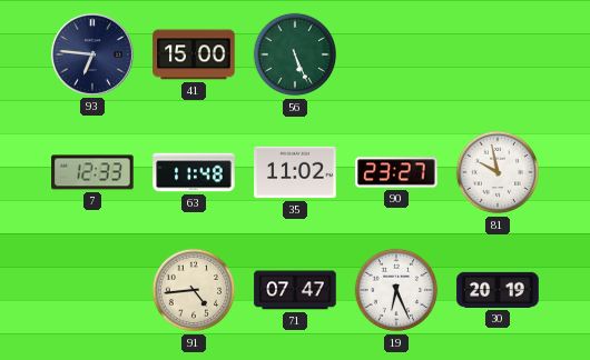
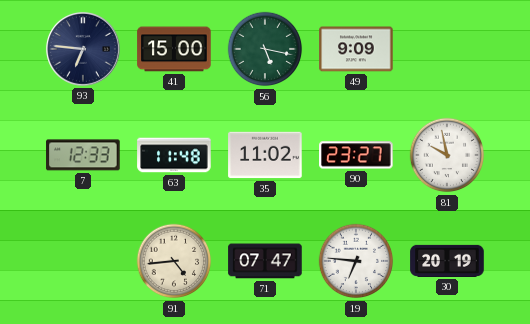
56: 5:26 -> 5:17
49: none -> 9:09
19: 6:26 -> 6:46
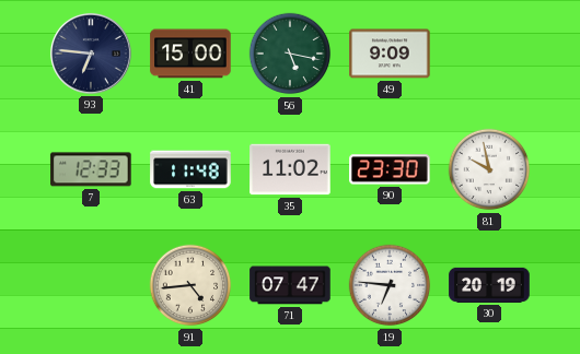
90: 23:27 -> 23:30
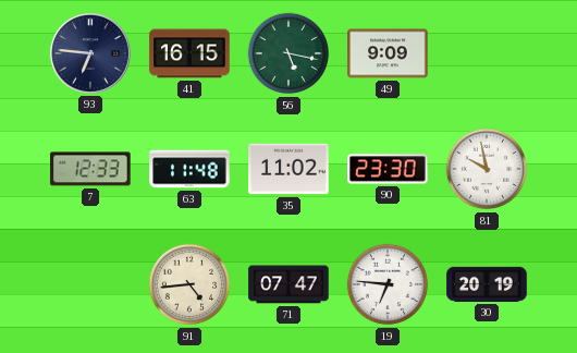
41: 15:00 -> 16:15
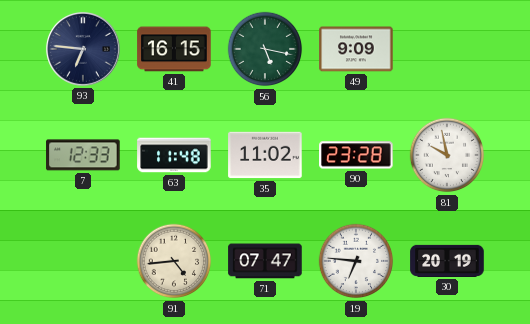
90: 23:30 -> 23:28
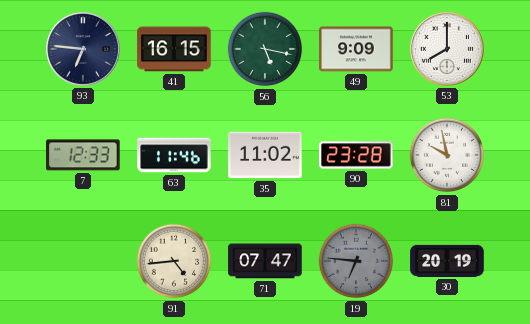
53: none -> 8:00
63: 11:48 -> 11:46
19 dial: white -> grey
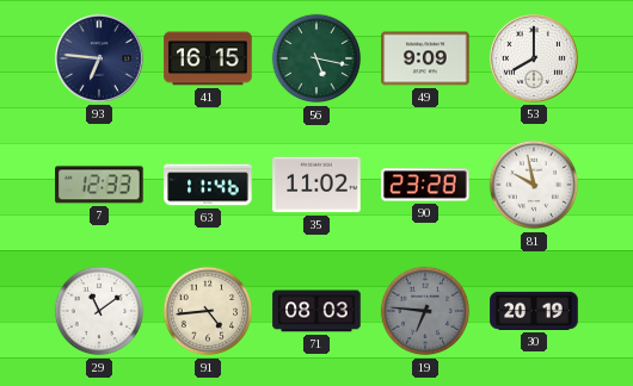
29: none -> 11:09
71: 07:47 -> 08:03
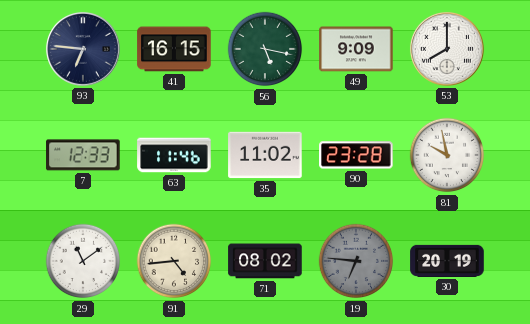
71: 08:03 -> 08:02
